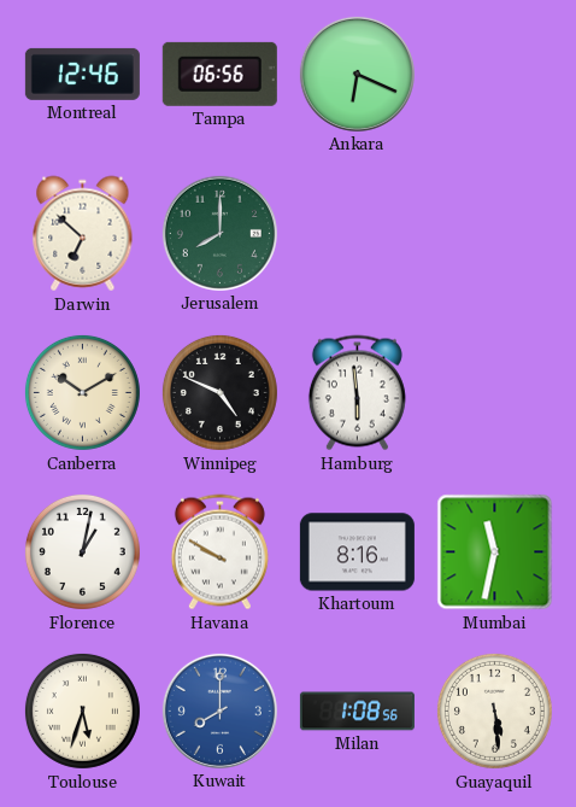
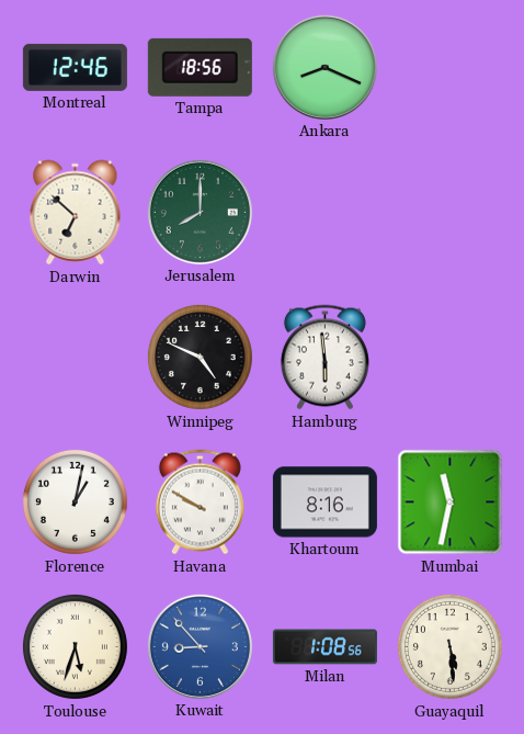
Tampa: 06:56 -> 18:56
Ankara: 6:19 -> 8:19
Canberra: 10:10 -> none
Kuwait: 8:00 -> 8:53
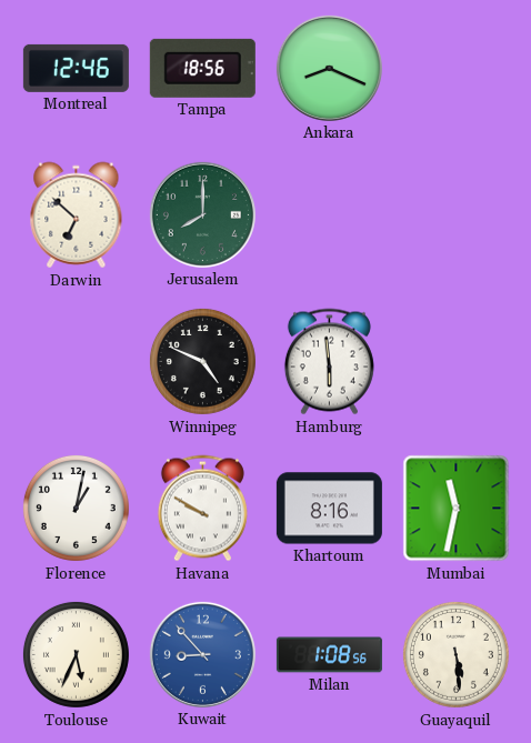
Toulouse: 5:33 -> 5:34
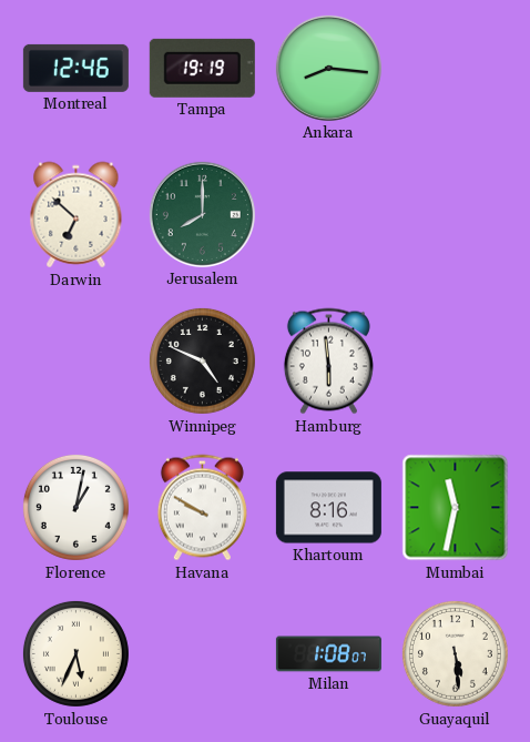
Tampa: 18:56 -> 19:19
Ankara: 8:19 -> 8:16
Kuwait: 8:53 -> none
Milan: 1:08:56 -> 1:08:07
